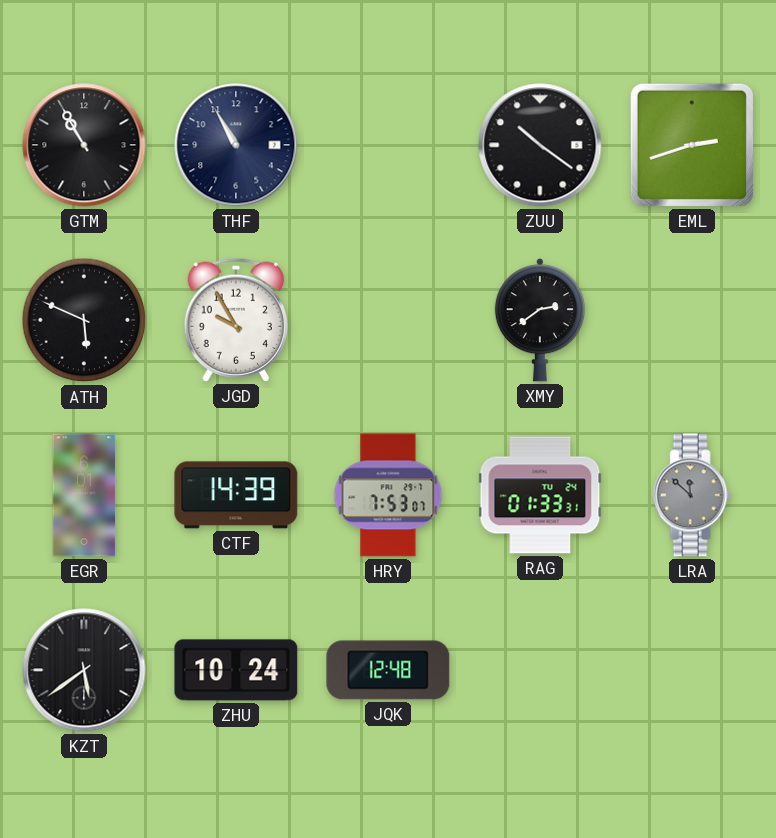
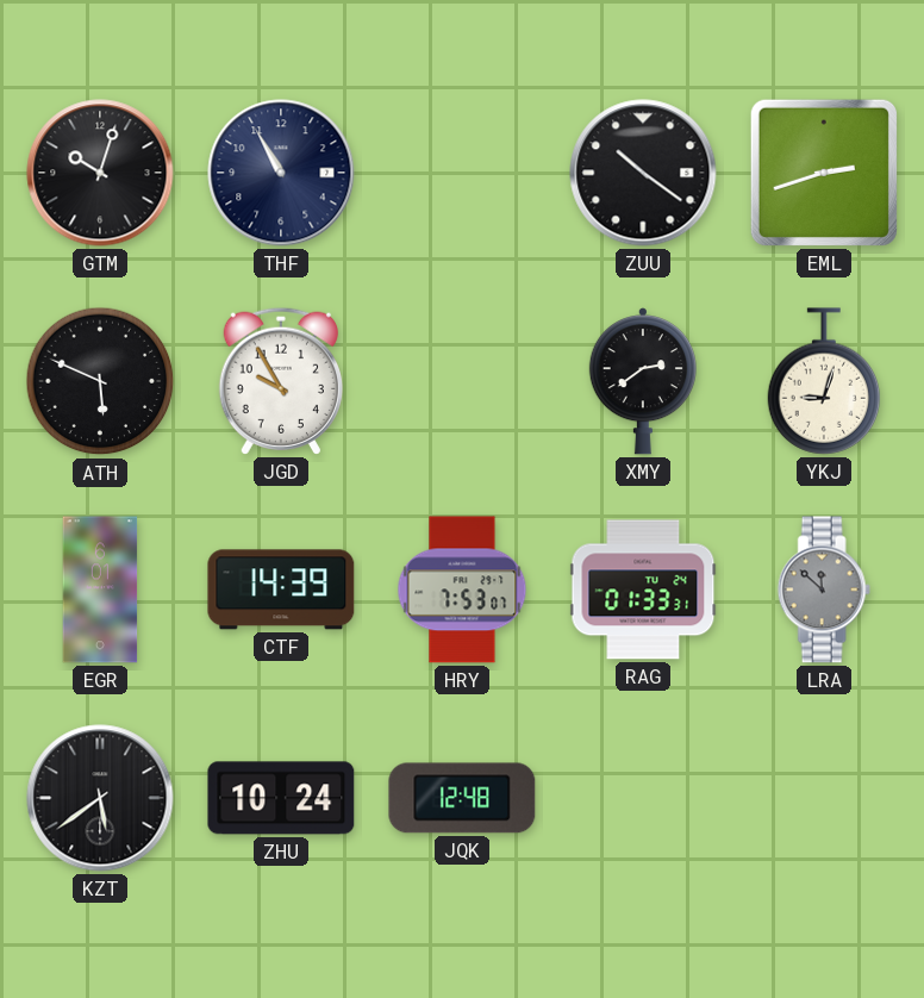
GTM: 10:55 -> 10:03
YKJ: none -> 9:03
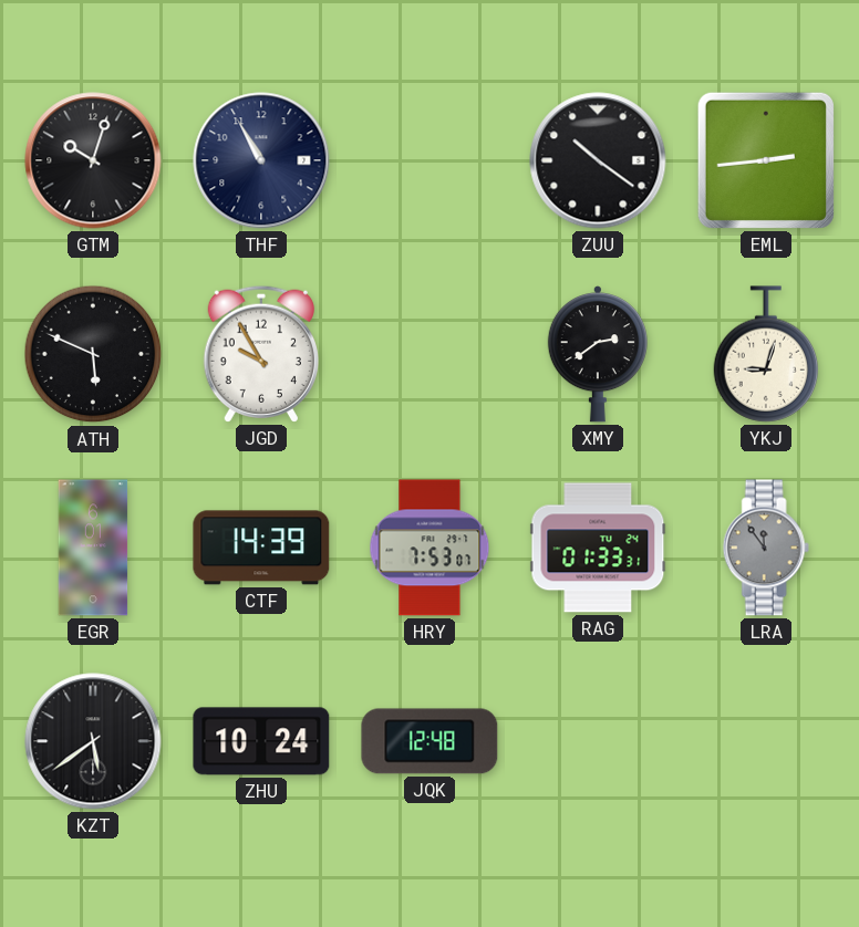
EML: 2:42 -> 2:44
LRA: 11:52 -> 11:54
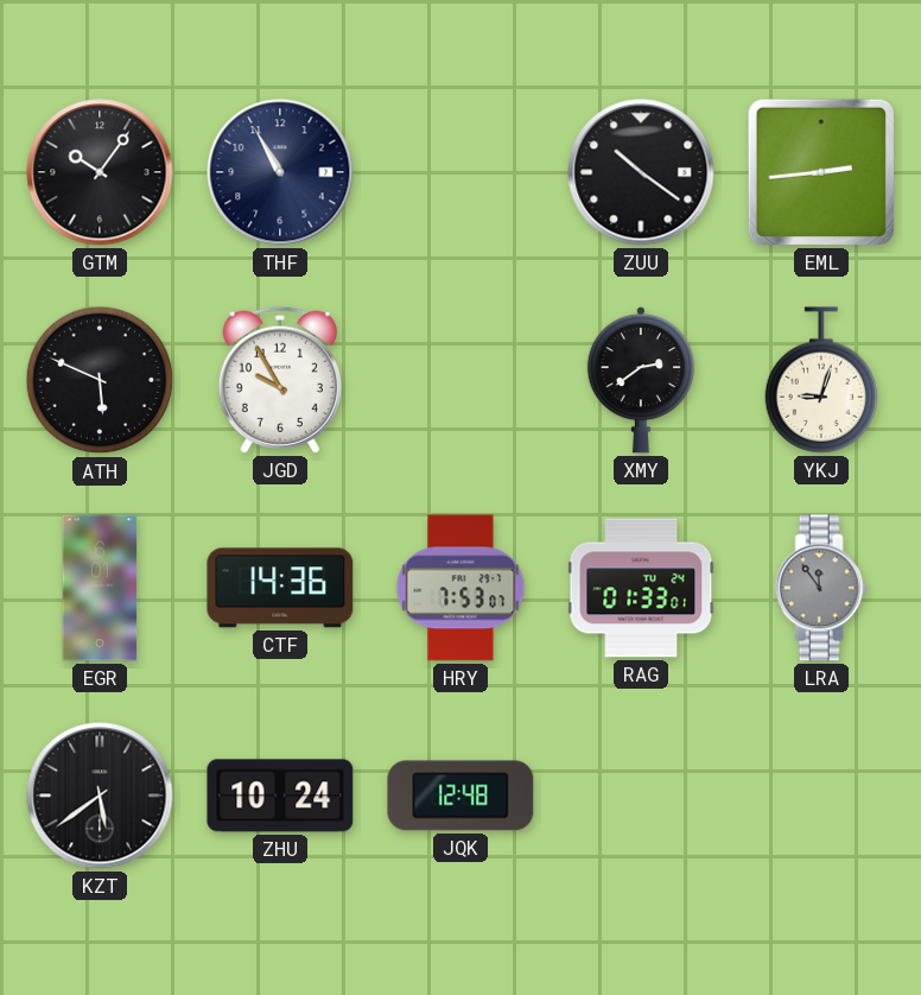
GTM: 10:03 -> 10:06
CTF: 14:39 -> 14:36
RAG: 01:33:31 -> 01:33:01
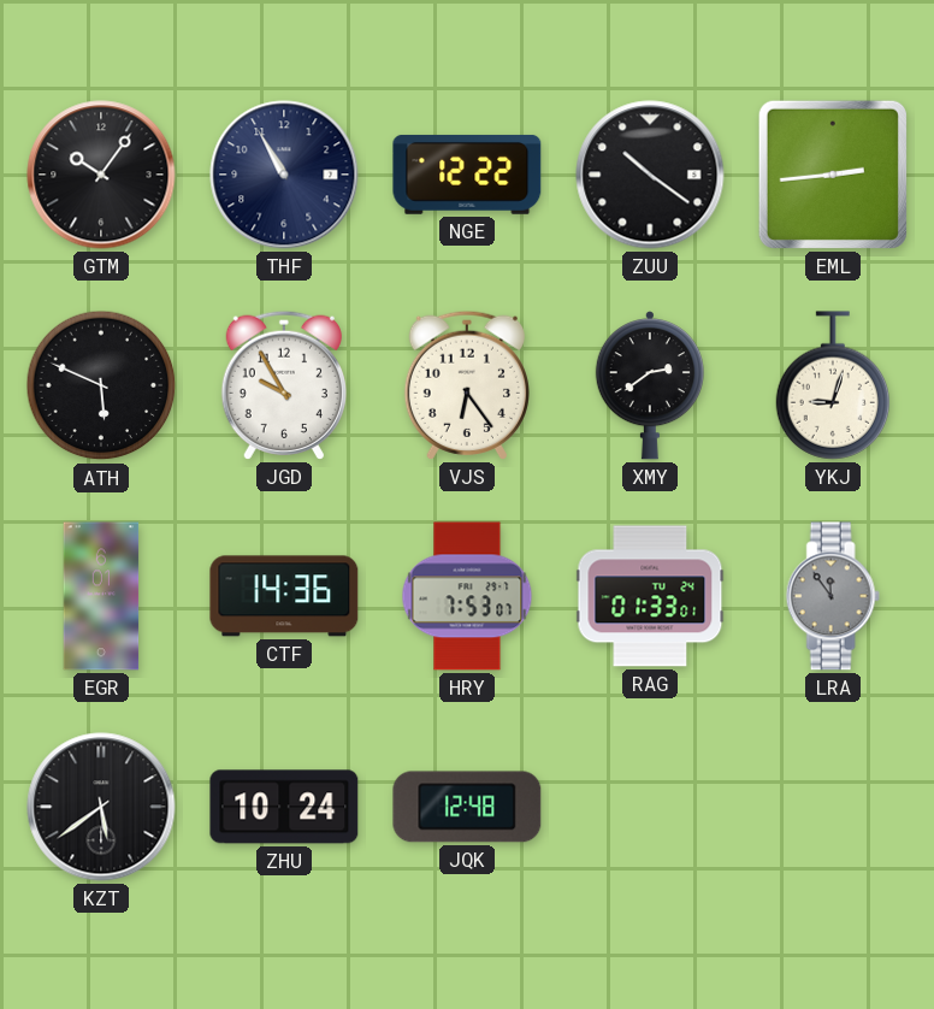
NGE: none -> 12:22
VJS: none -> 6:24
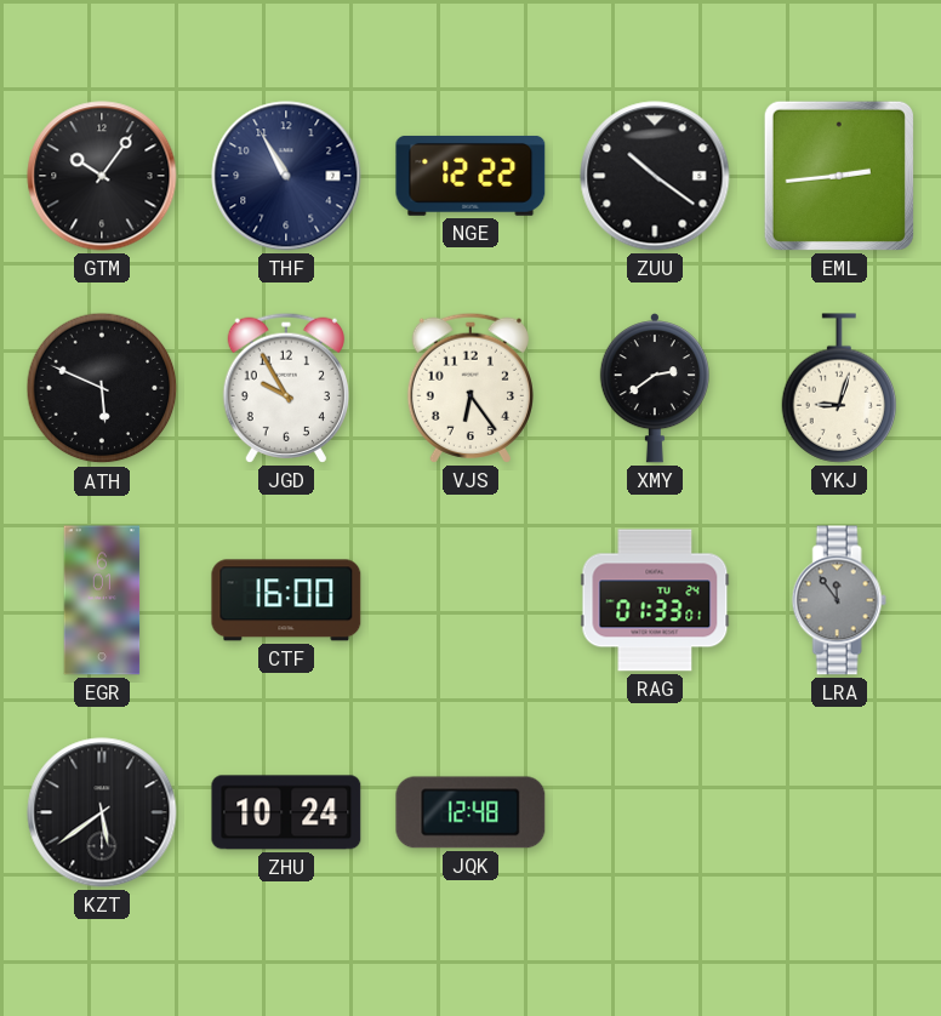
CTF: 14:36 -> 16:00
HRY: 7:53 -> none
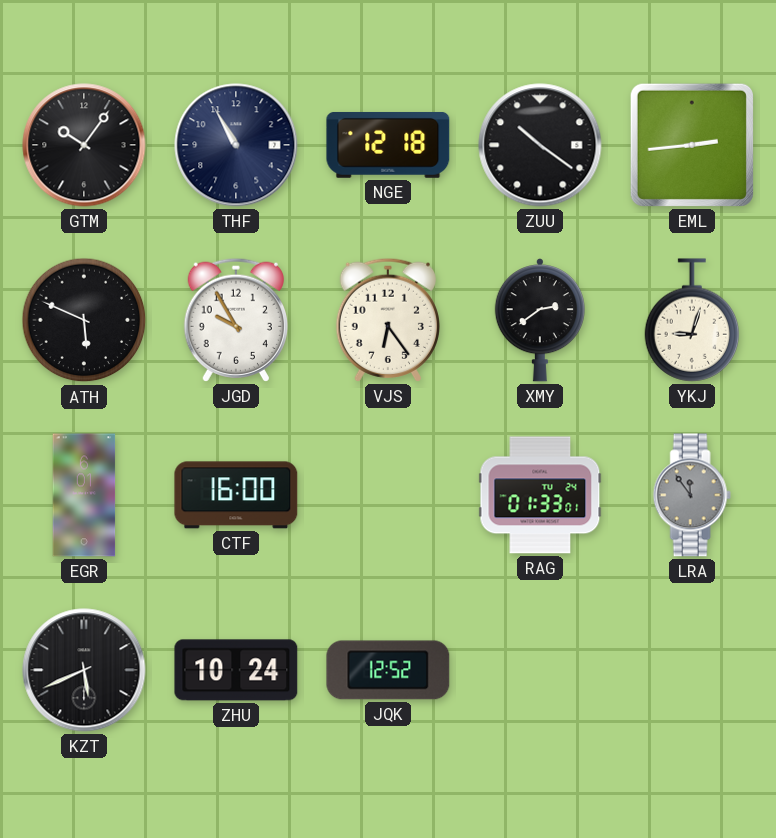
NGE: 12:22 -> 12:18
KZT: 5:39 -> 5:41
JQK: 12:48 -> 12:52
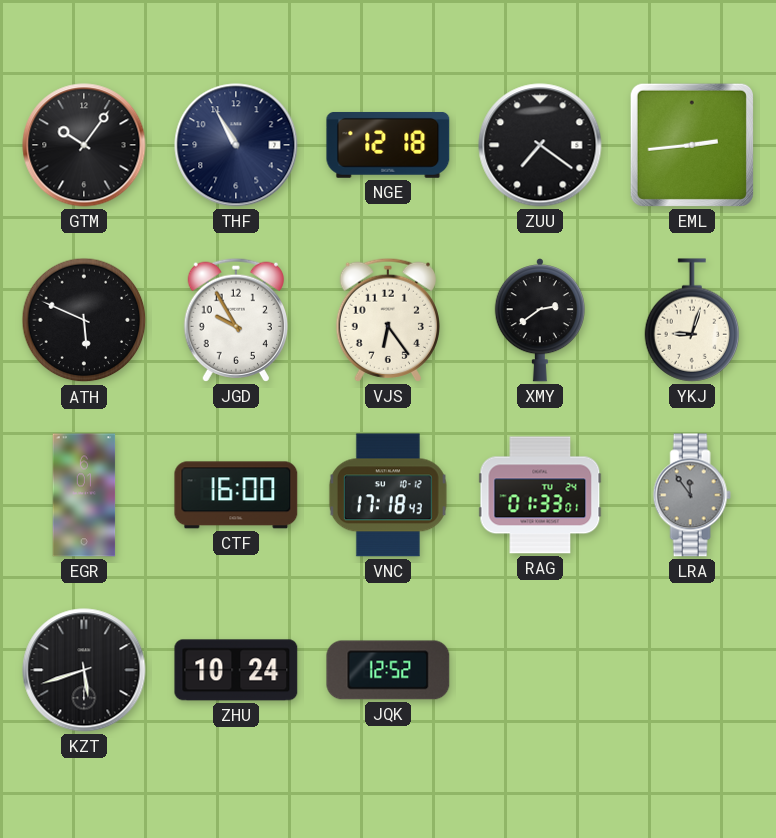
ZUU: 10:21 -> 7:21
VNC: none -> 17:18
KZT: 5:41 -> 5:42
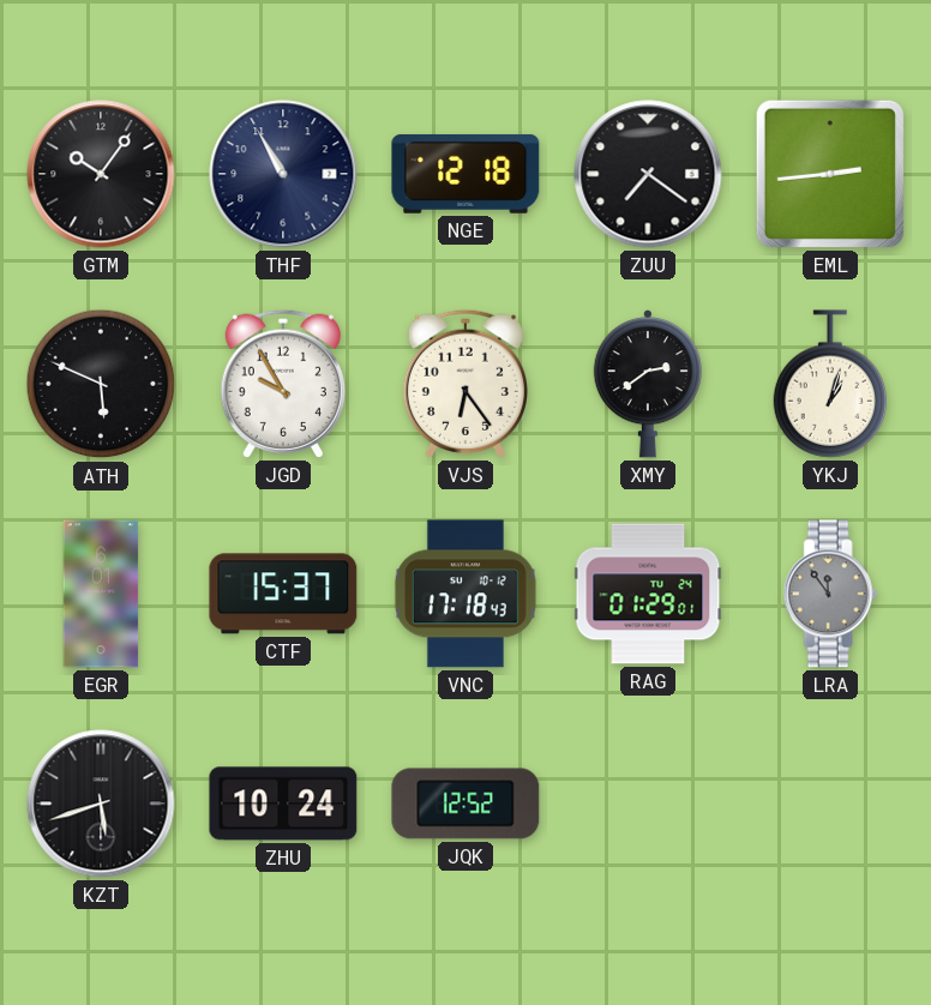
YKJ: 9:03 -> 1:03
CTF: 16:00 -> 15:37
RAG: 01:33 -> 01:29
